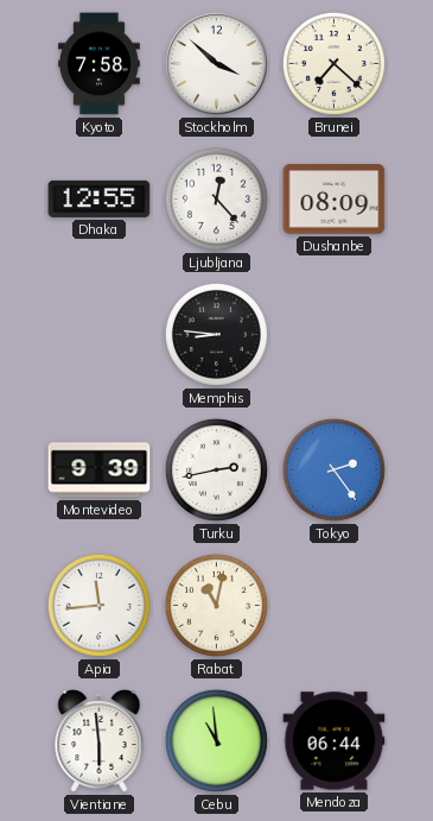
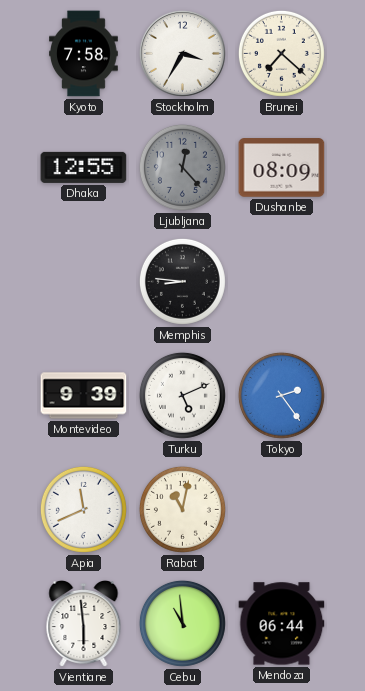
Stockholm: 3:52 -> 3:35
Ljubljana dial: white -> grey
Turku: 2:43 -> 5:11
Apia: 11:44 -> 11:41
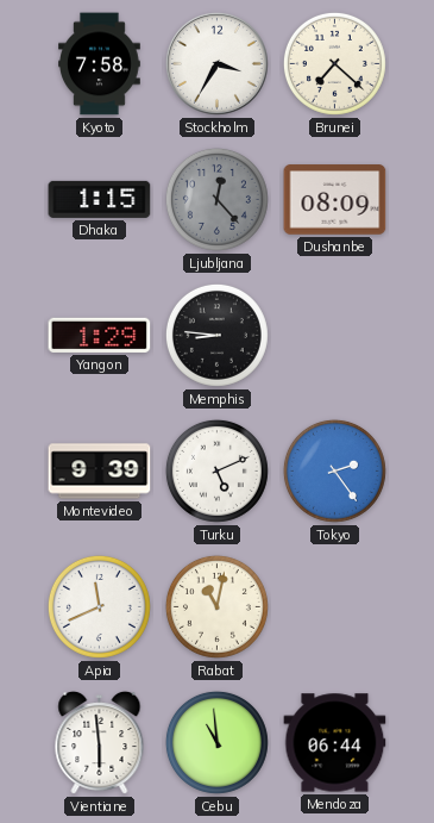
Dhaka: 12:55 -> 1:15
Yangon: none -> 1:29
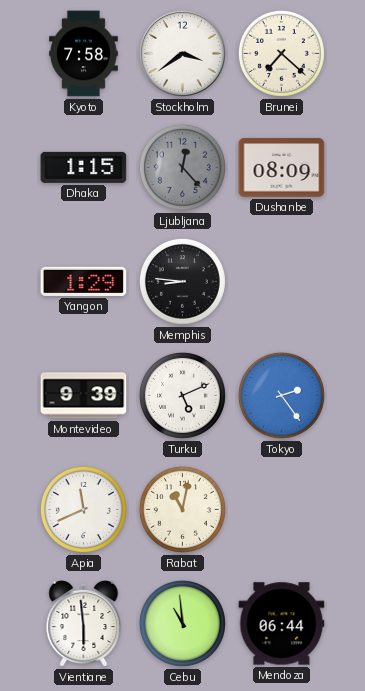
Stockholm: 3:35 -> 3:39
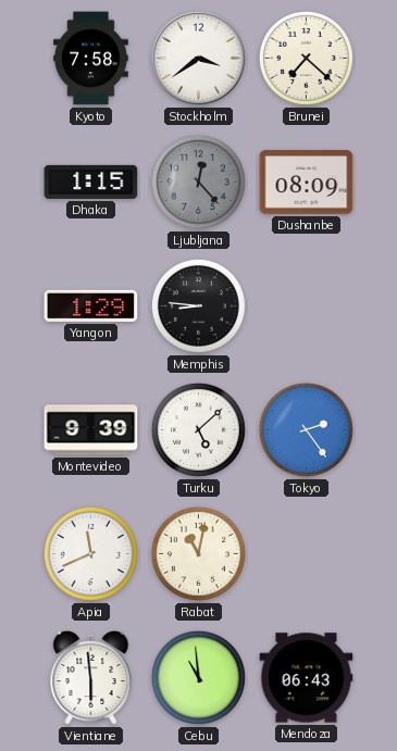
Turku: 5:11 -> 5:08
Mendoza: 06:44 -> 06:43
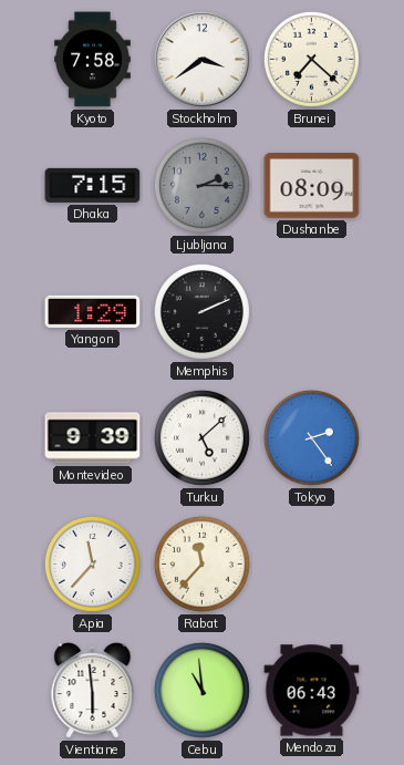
Dhaka: 1:15 -> 7:15
Ljubljana: 12:23 -> 2:15
Memphis: 8:46 -> 2:11
Apia: 11:41 -> 11:37
Rabat: 11:02 -> 11:37
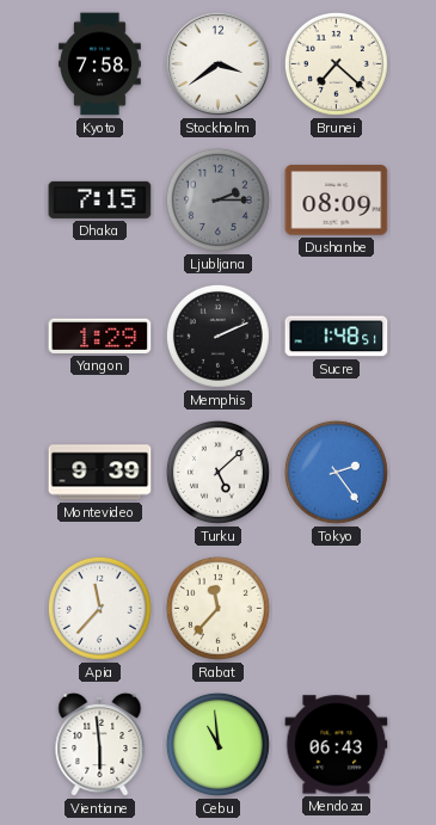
Sucre: none -> 1:48
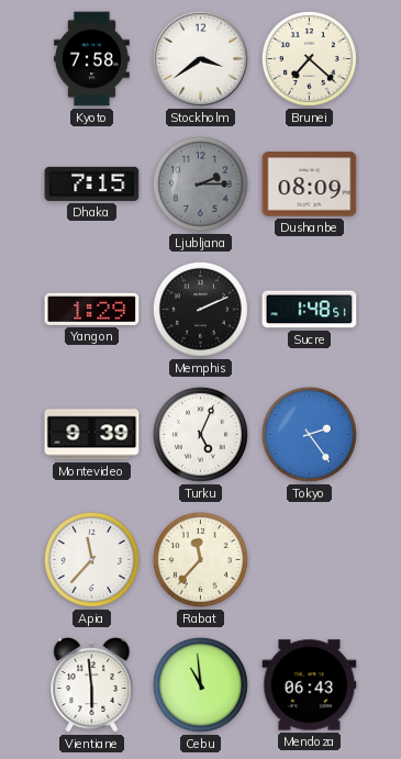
Turku: 5:08 -> 5:04
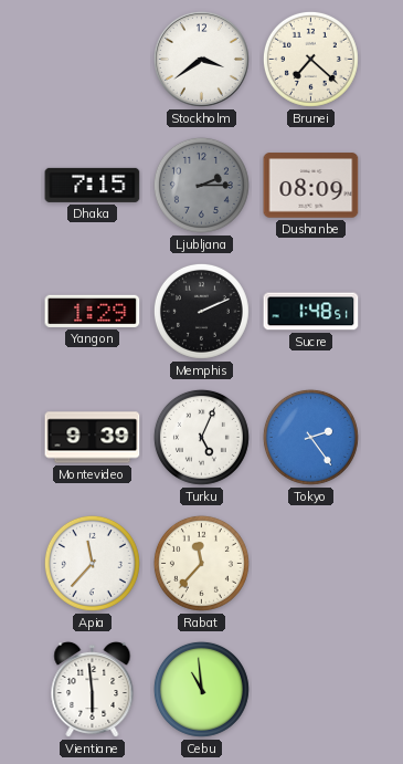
Kyoto: 7:58 -> none
Mendoza: 06:43 -> none
